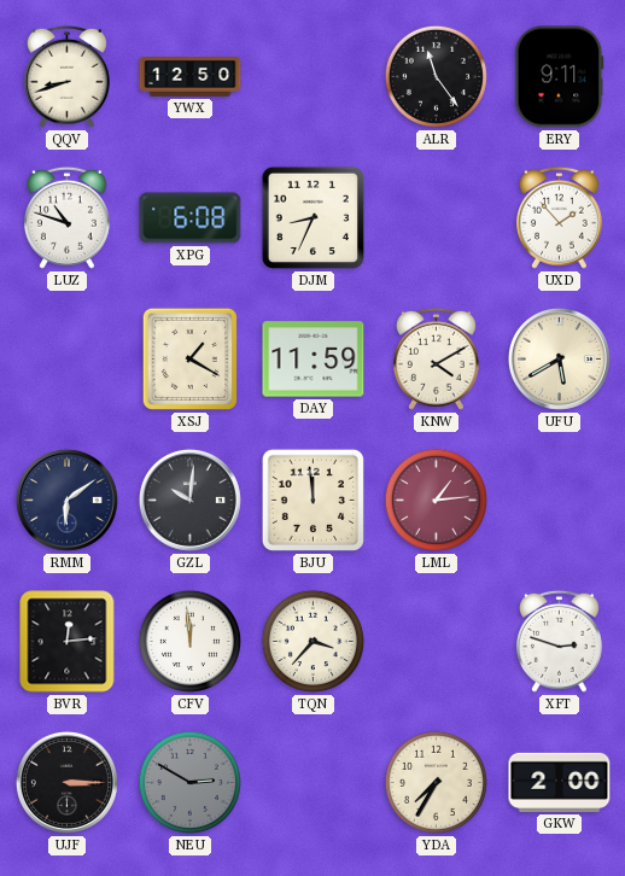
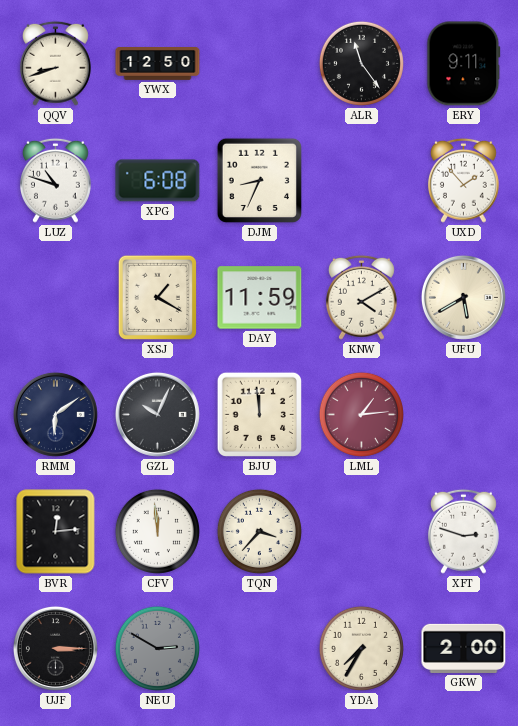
GZL: 10:01 -> 10:04
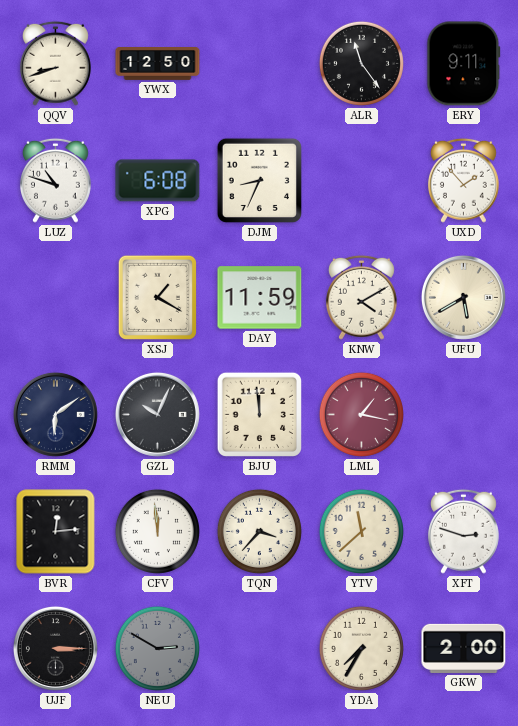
LML: 1:14 -> 1:17
YTV: none -> 11:38
